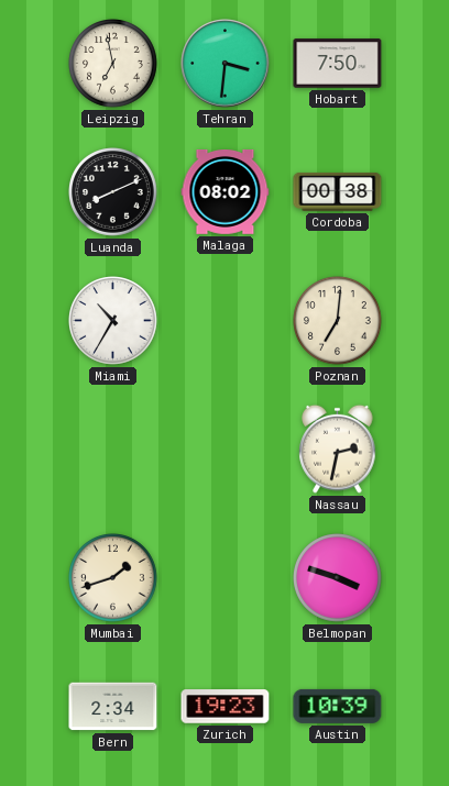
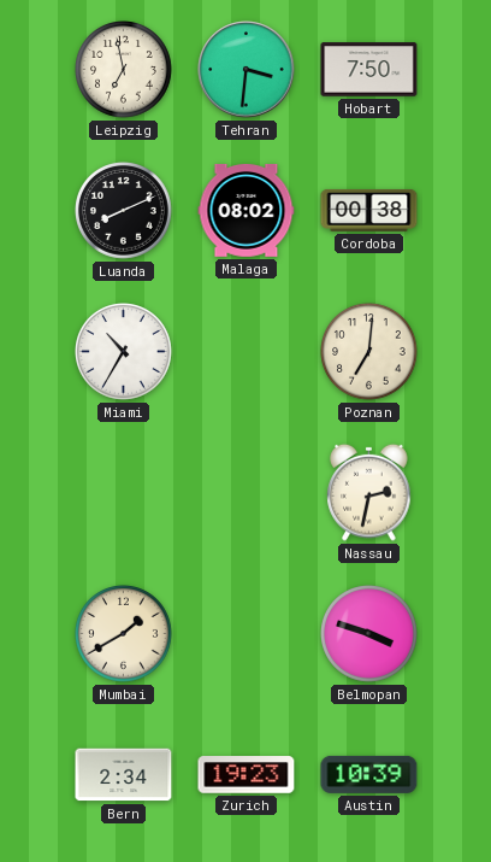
Mumbai: 1:42 -> 1:40
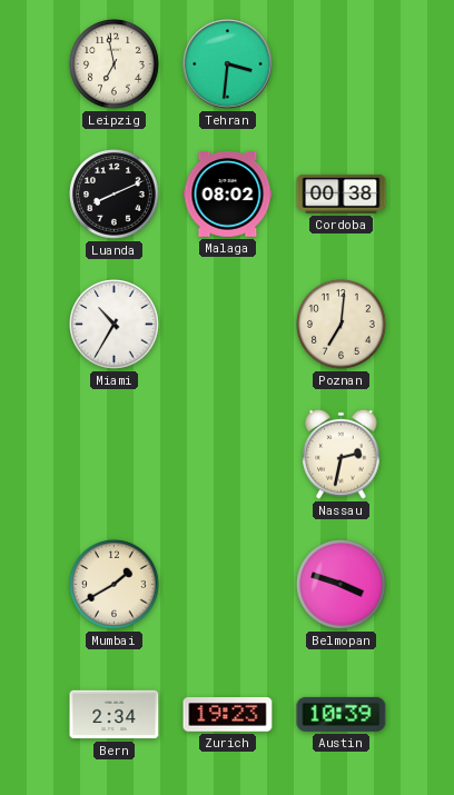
Hobart: 7:50 -> none
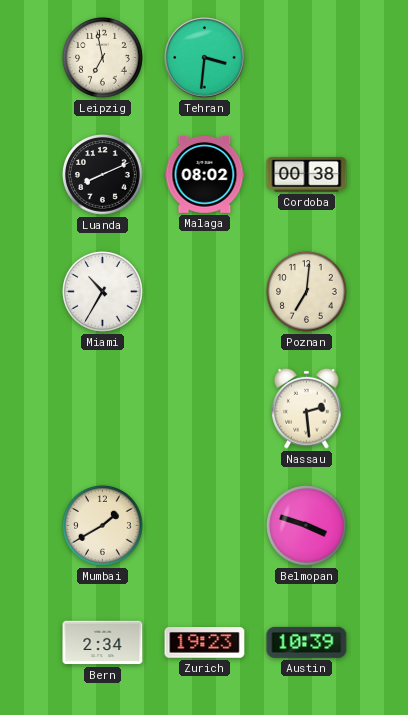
Nassau: 2:32 -> 2:29
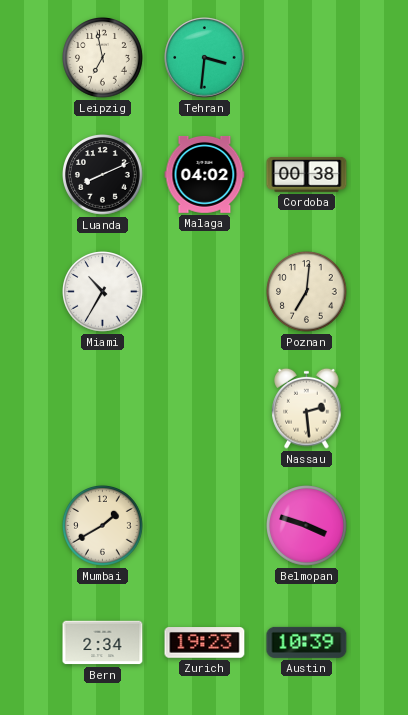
Malaga: 08:02 -> 04:02
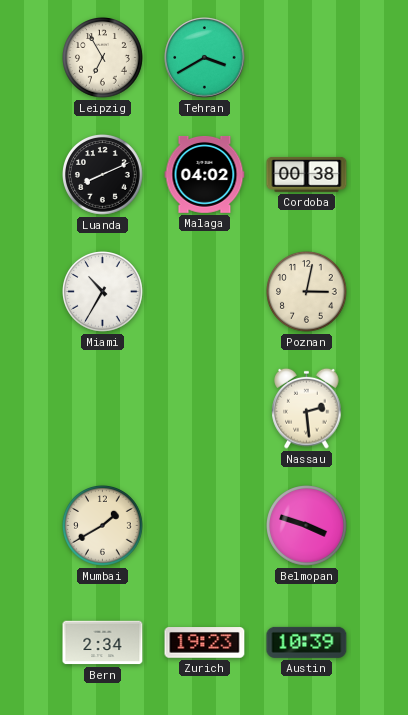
Leipzig: 6:58 -> 6:55
Tehran: 3:31 -> 3:40
Poznan: 7:01 -> 3:02
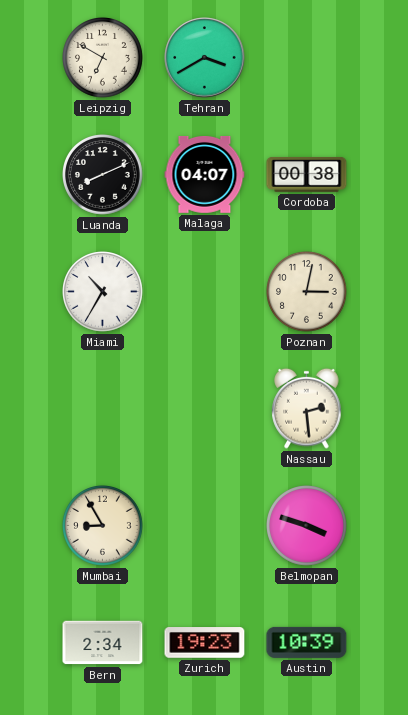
Leipzig: 6:55 -> 6:50
Malaga: 04:02 -> 04:07
Mumbai: 1:40 -> 8:55
